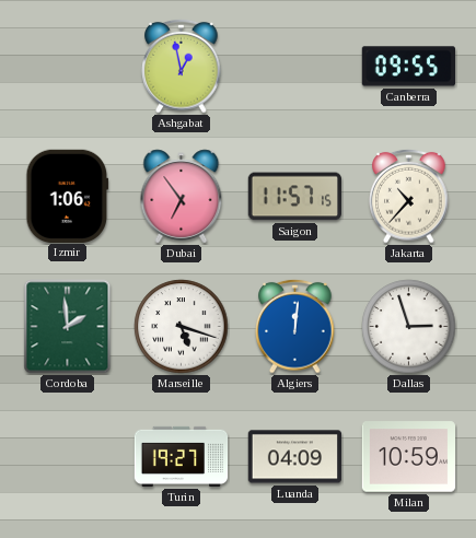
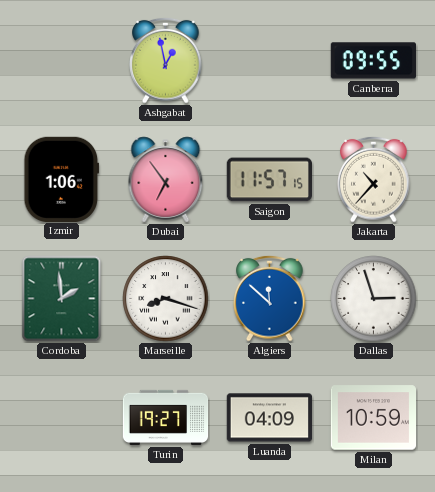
Marseille: 5:18 -> 8:18
Algiers: 12:01 -> 11:52
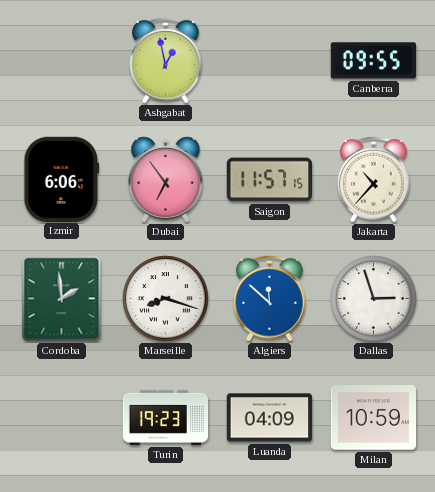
Izmir: 1:06 -> 6:06
Turin: 19:27 -> 19:23
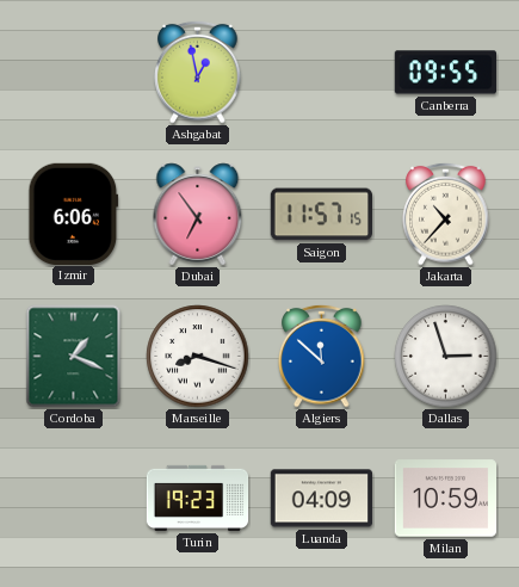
Cordoba: 1:59 -> 1:19
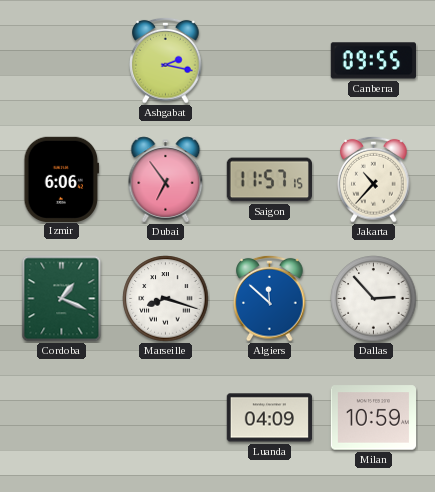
Ashgabat: 12:58 -> 2:17
Dallas: 2:57 -> 2:53
Turin: 19:23 -> none
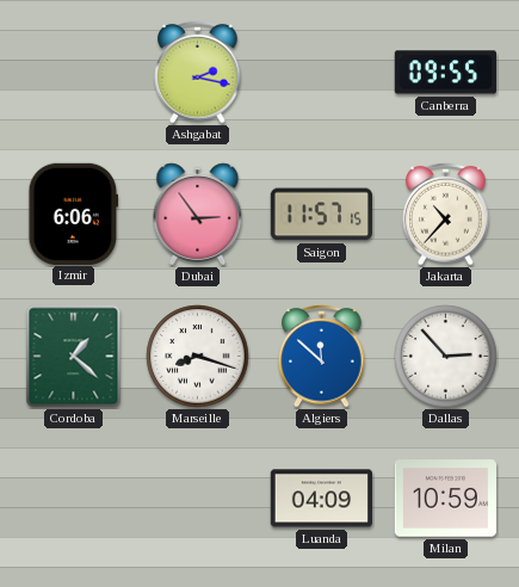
Dubai: 6:54 -> 2:54
Cordoba: 1:19 -> 1:22
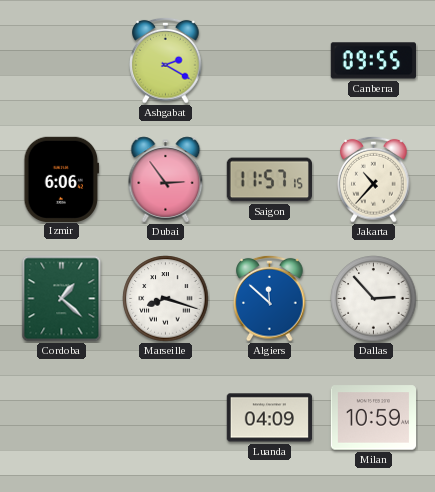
Ashgabat: 2:17 -> 2:20
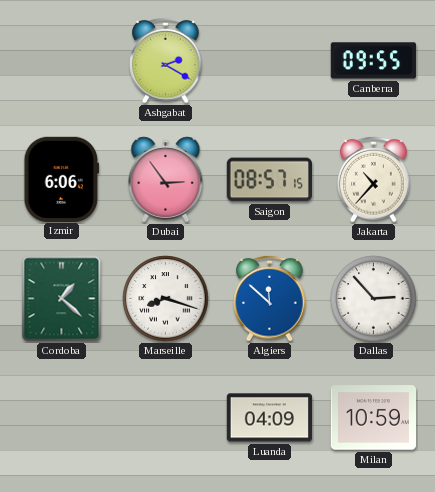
Saigon: 11:57 -> 08:57
